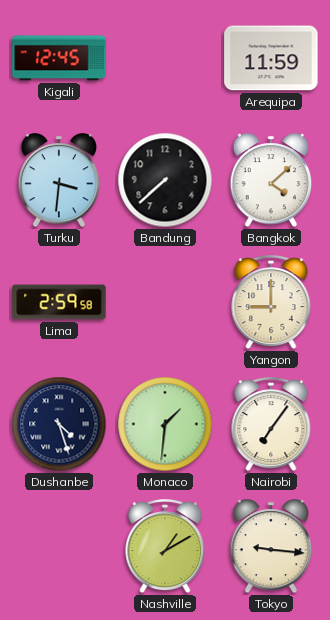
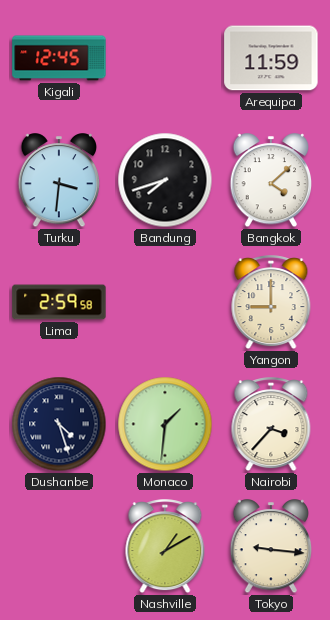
Bandung: 7:38 -> 7:42
Nairobi: 7:06 -> 3:37
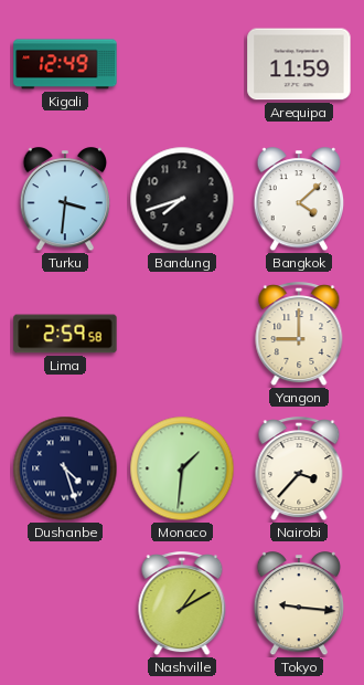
Kigali: 12:45 -> 12:49
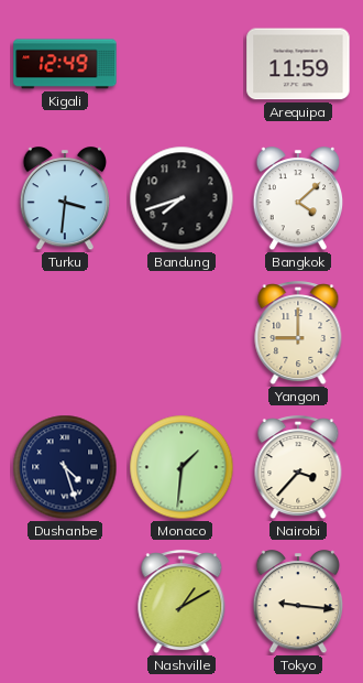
Lima: 2:59 -> none
